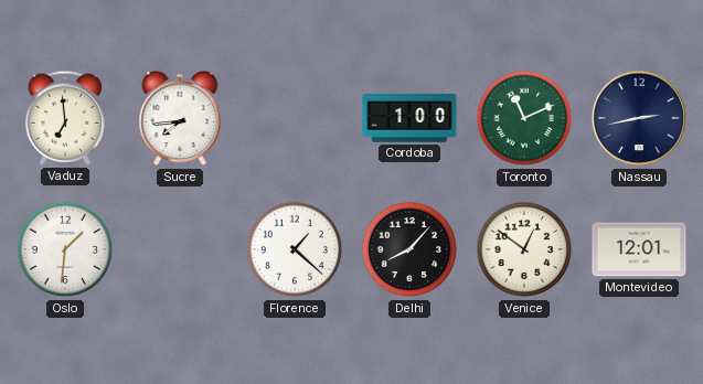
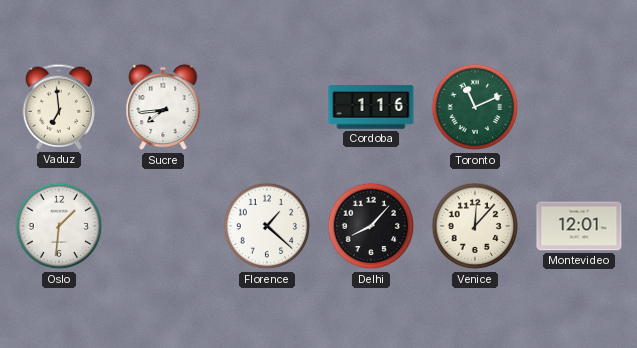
Cordoba: 1:00 -> 1:16
Nassau: 2:43 -> none
Venice: 12:51 -> 12:07
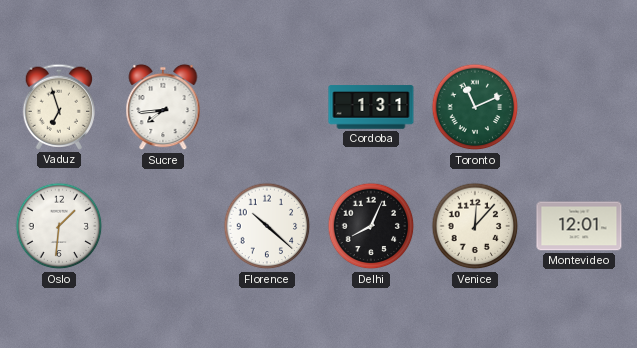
Vaduz: 6:59 -> 6:57
Cordoba: 1:16 -> 1:31
Florence: 1:22 -> 10:22
Delhi: 8:07 -> 8:04
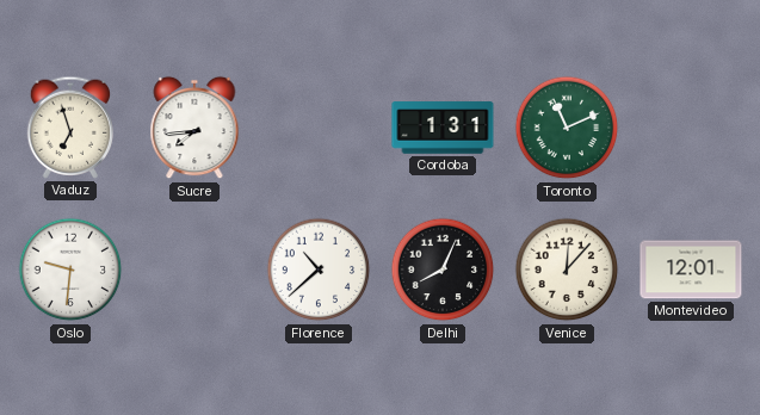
Oslo: 1:31 -> 9:31
Florence: 10:22 -> 10:38
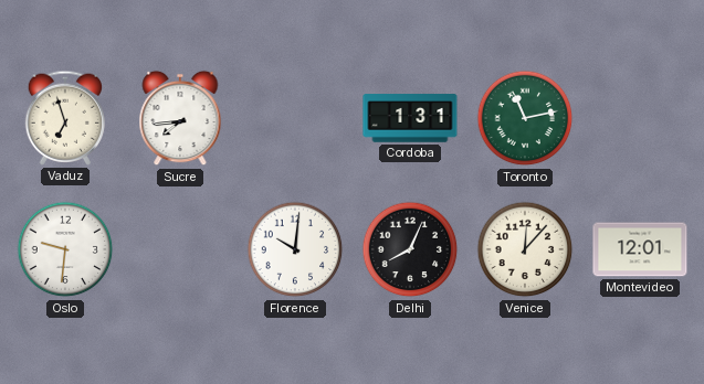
Toronto: 11:11 -> 11:13
Florence: 10:38 -> 10:01
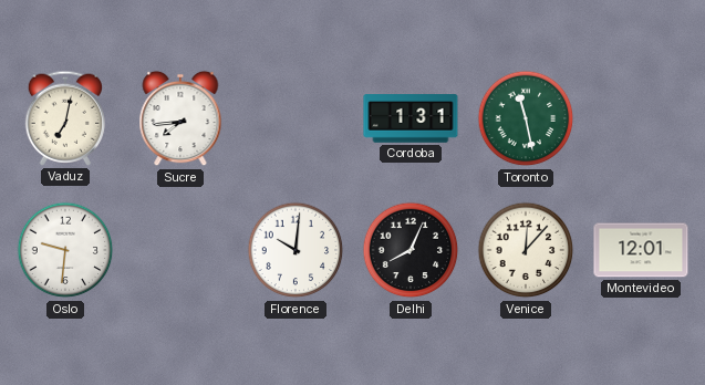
Vaduz: 6:57 -> 7:02
Toronto: 11:13 -> 11:28
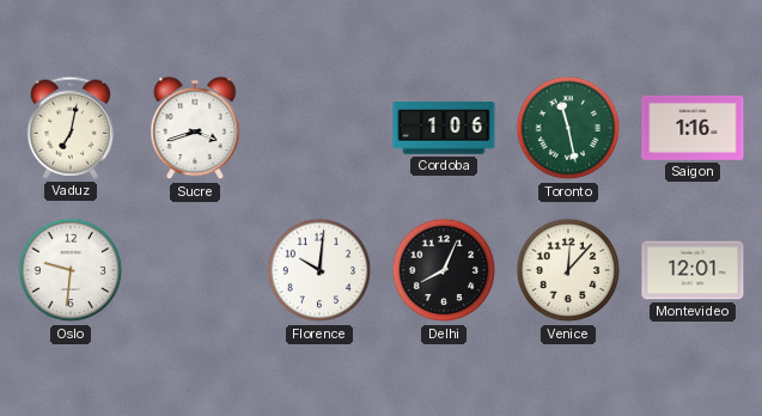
Sucre: 7:44 -> 3:42
Cordoba: 1:31 -> 1:06
Saigon: none -> 1:16
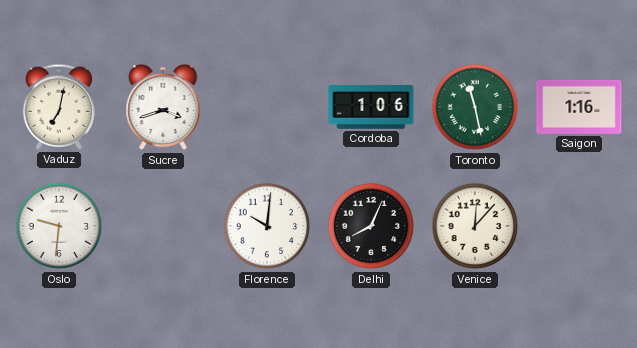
Montevideo: 12:01 -> none
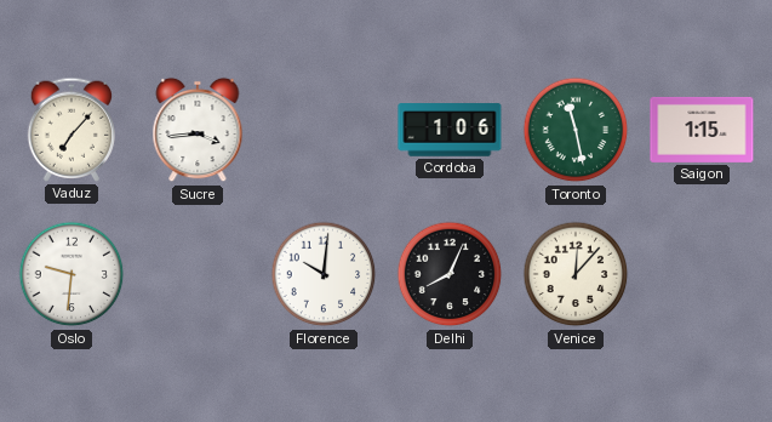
Vaduz: 7:02 -> 7:07
Sucre: 3:42 -> 3:44
Saigon: 1:16 -> 1:15
